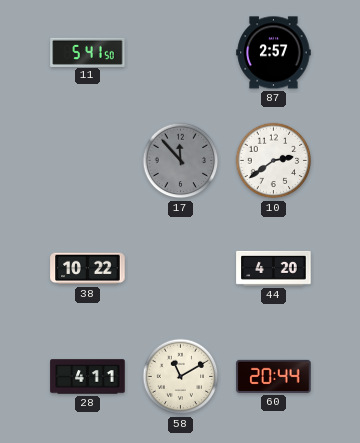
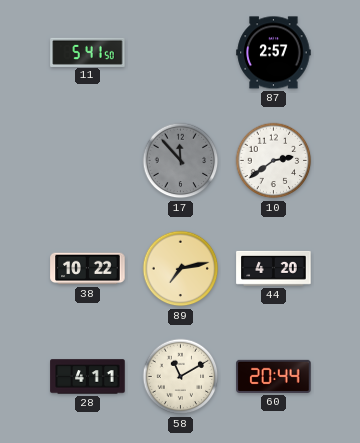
89: none -> 7:13
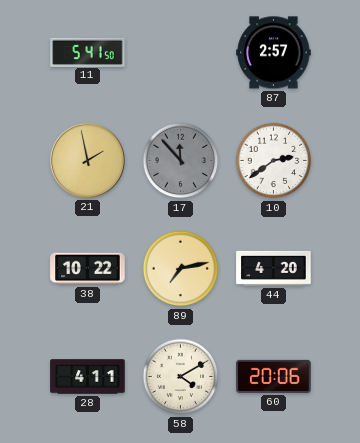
21: none -> 1:58
58: 11:10 -> 4:10
60: 20:44 -> 20:06
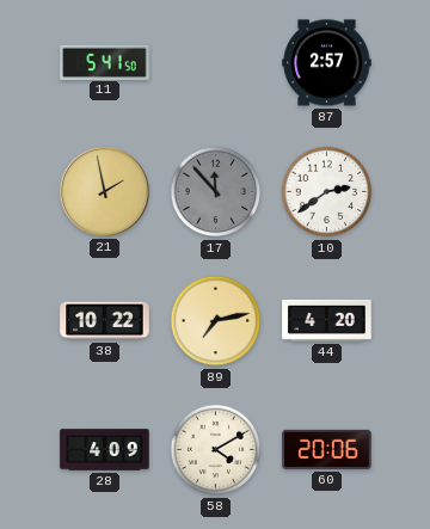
28: 4:11 -> 4:09
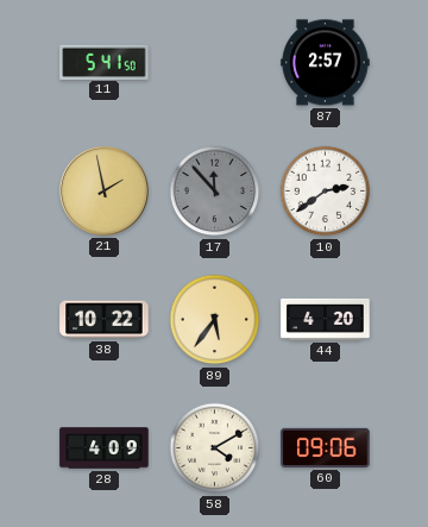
89: 7:13 -> 5:36
60: 20:06 -> 09:06
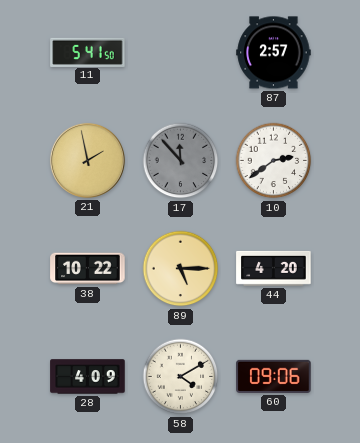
89: 5:36 -> 5:15
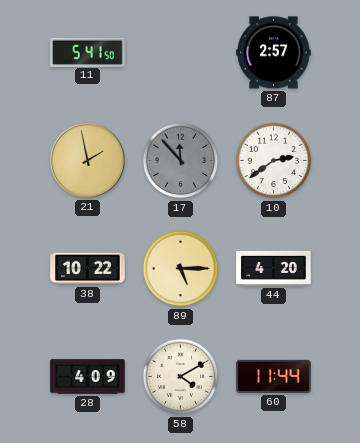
60: 09:06 -> 11:44
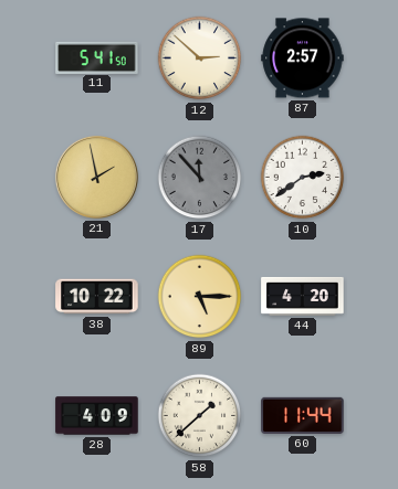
12: none -> 2:52
58: 4:10 -> 1:38
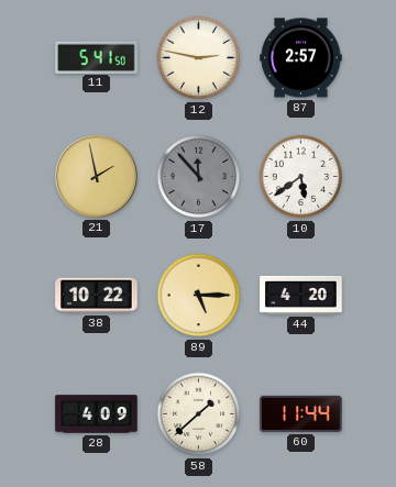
12: 2:52 -> 2:47
10: 2:39 -> 5:39
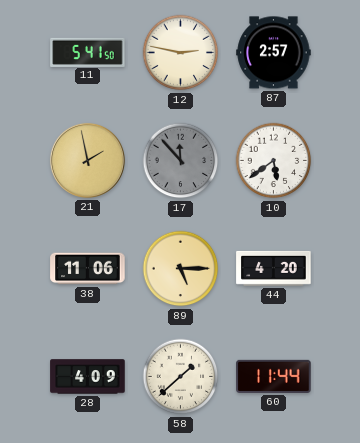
38: 10:22 -> 11:06
